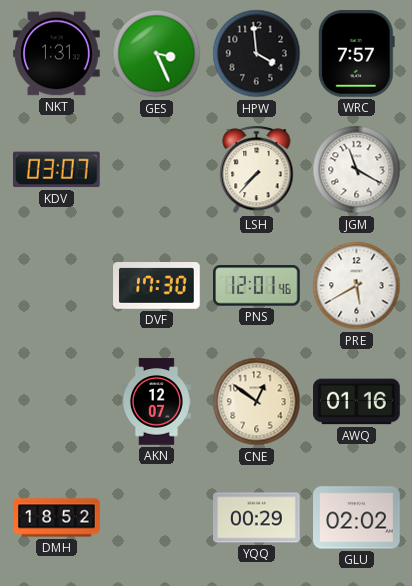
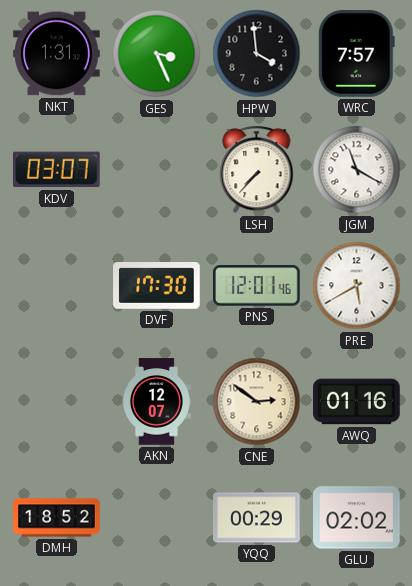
CNE: 12:51 -> 2:51
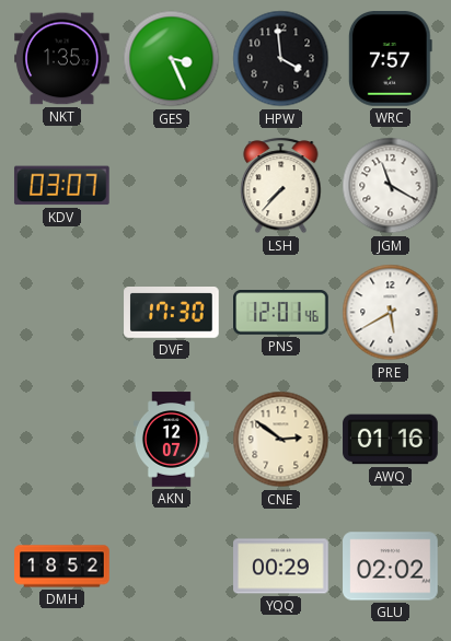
NKT: 1:31 -> 1:35
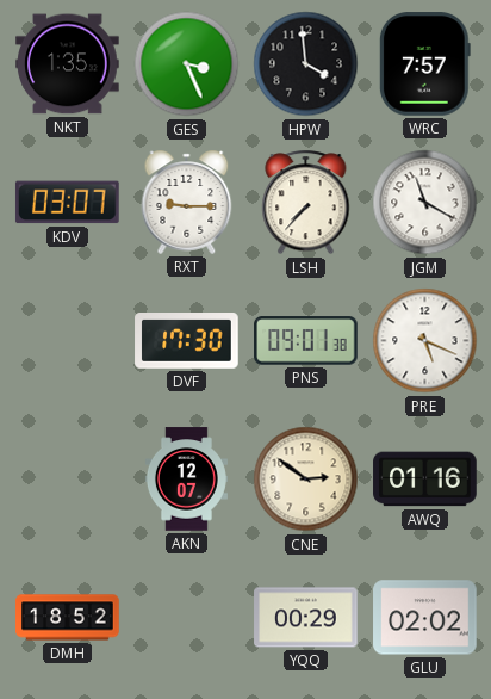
RXT: none -> 9:15
PNS: 12:01 -> 09:01
PRE: 5:40 -> 5:19
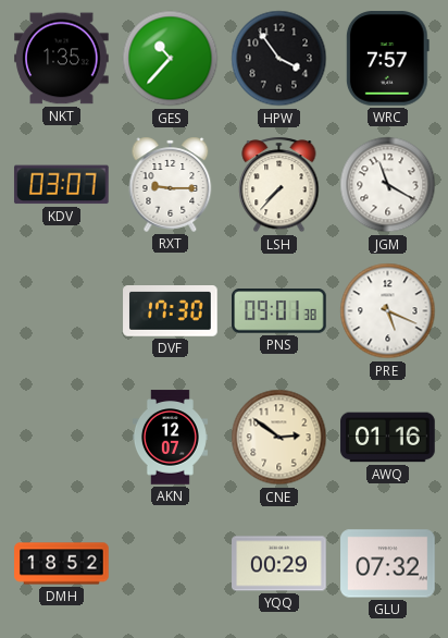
GES: 3:26 -> 10:37
HPW: 3:59 -> 3:54
GLU: 02:02 -> 07:32
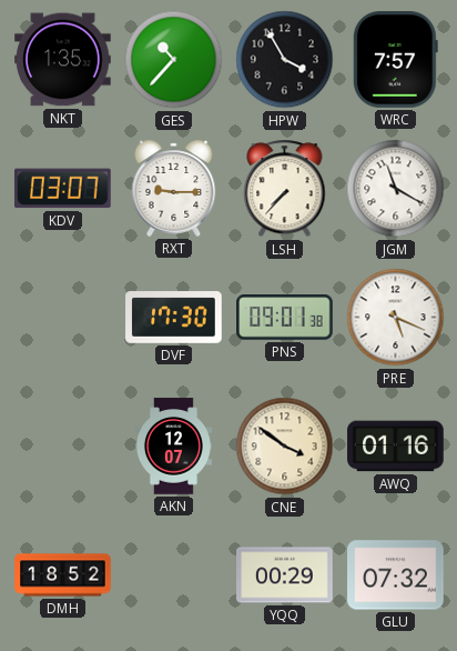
HPW: 3:54 -> 3:55
CNE: 2:51 -> 3:51
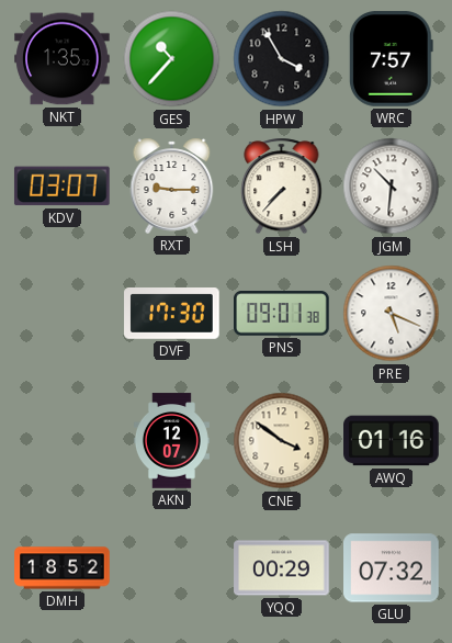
JGM: 11:20 -> 10:31
